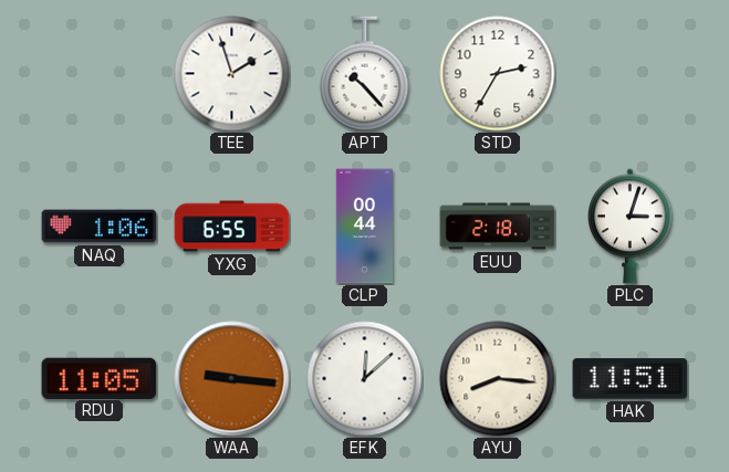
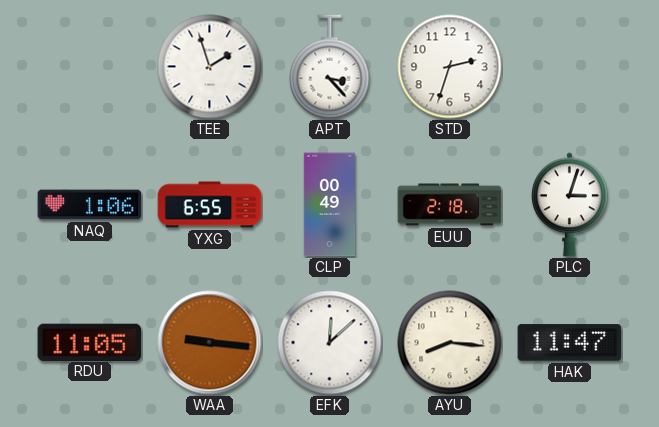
APT: 10:23 -> 3:23
STD: 2:35 -> 2:33
CLP: 00:44 -> 00:49
HAK: 11:51 -> 11:47
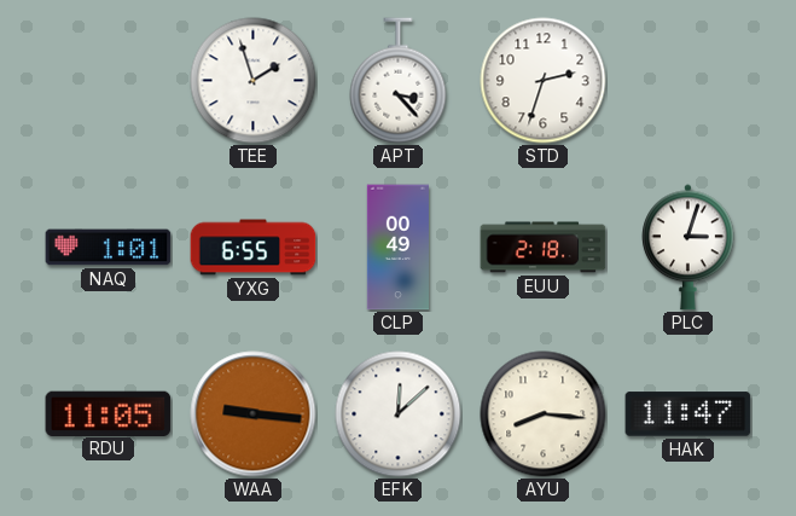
NAQ: 1:06 -> 1:01
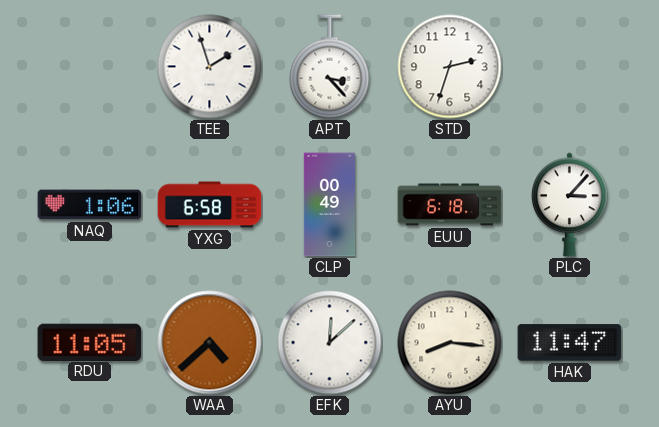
NAQ: 1:01 -> 1:06
YXG: 6:55 -> 6:58
EUU: 2:18 -> 6:18
PLC: 3:03 -> 3:07
WAA: 9:16 -> 4:38
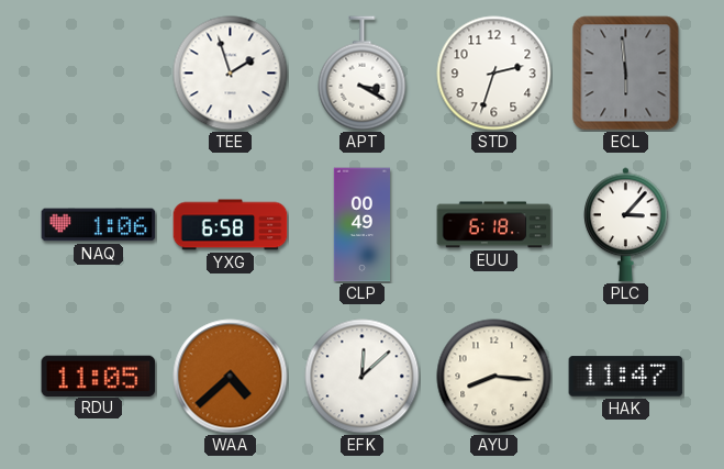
APT: 3:23 -> 3:20
ECL: none -> 5:59
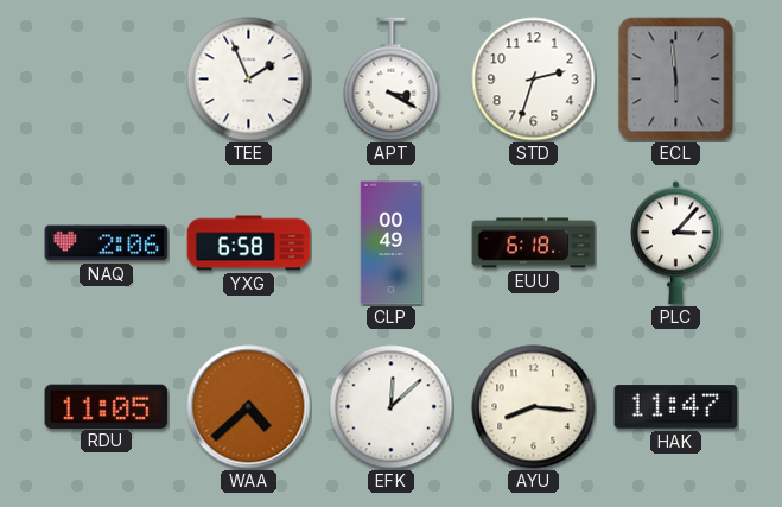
TEE: 1:57 -> 1:56
NAQ: 1:06 -> 2:06
